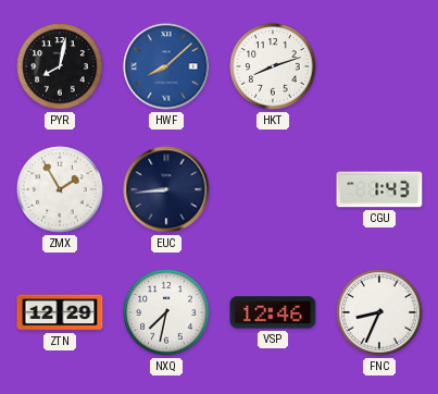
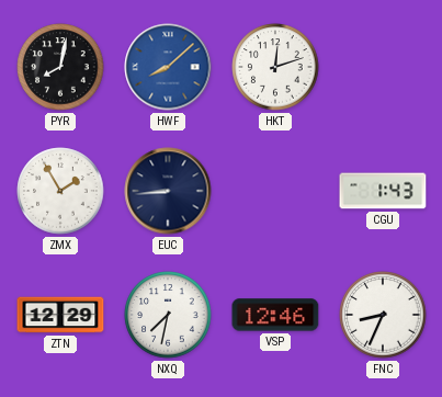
HKT: 8:12 -> 12:12
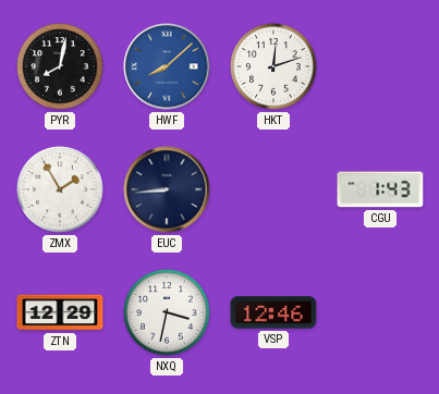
NXQ: 7:32 -> 3:32
FNC: 8:34 -> none
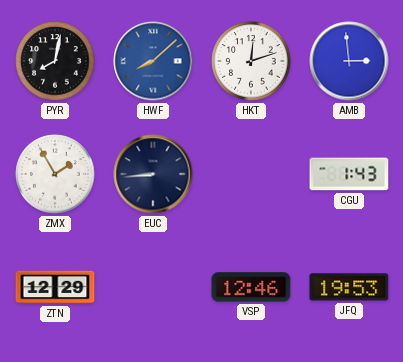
AMB: none -> 2:59
NXQ: 3:32 -> none
JFQ: none -> 19:53
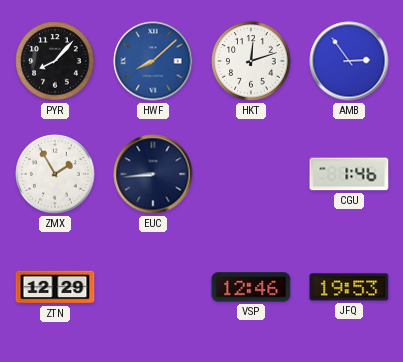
PYR: 8:02 -> 8:07
AMB: 2:59 -> 2:54
CGU: 1:43 -> 1:46
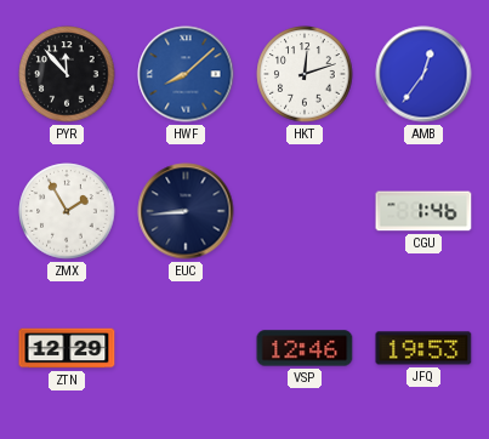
PYR: 8:07 -> 11:53
AMB: 2:54 -> 12:36
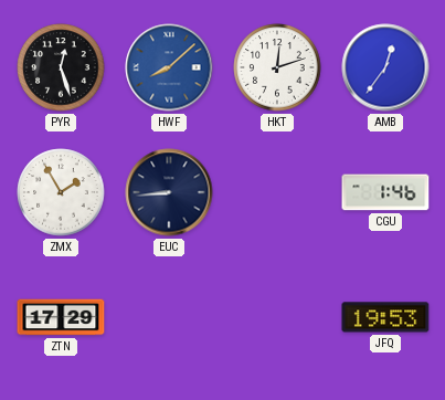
PYR: 11:53 -> 12:27
ZTN: 12:29 -> 17:29
VSP: 12:46 -> none
